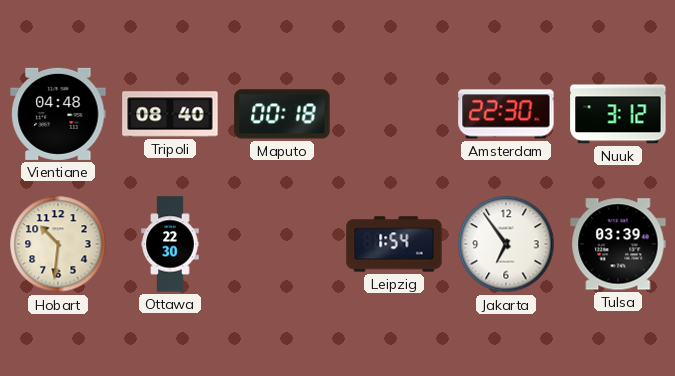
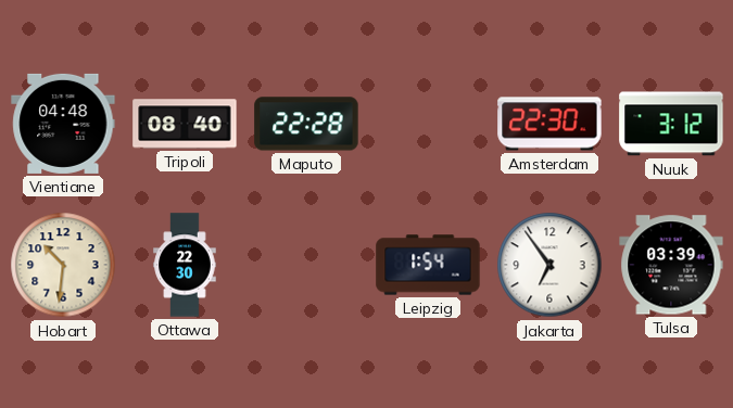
Maputo: 00:18 -> 22:28
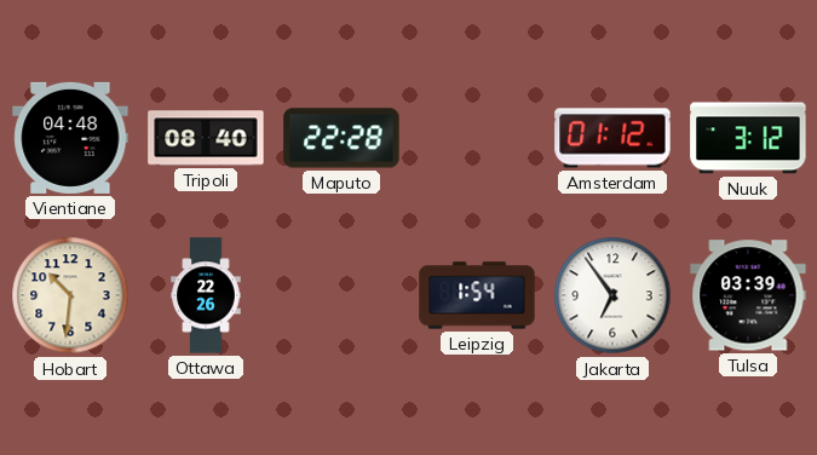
Amsterdam: 22:30 -> 01:12
Ottawa: 22:30 -> 22:26
